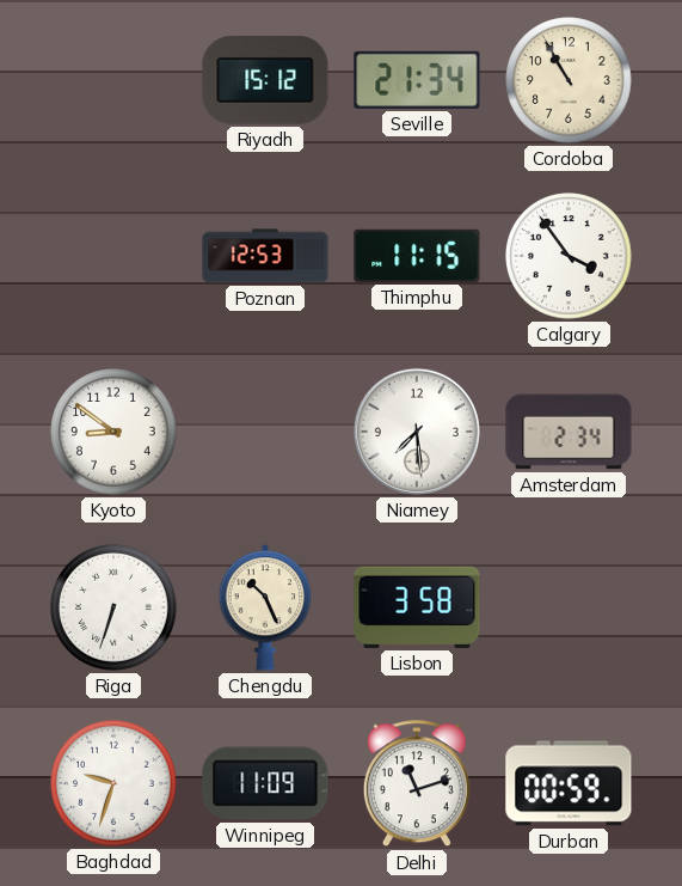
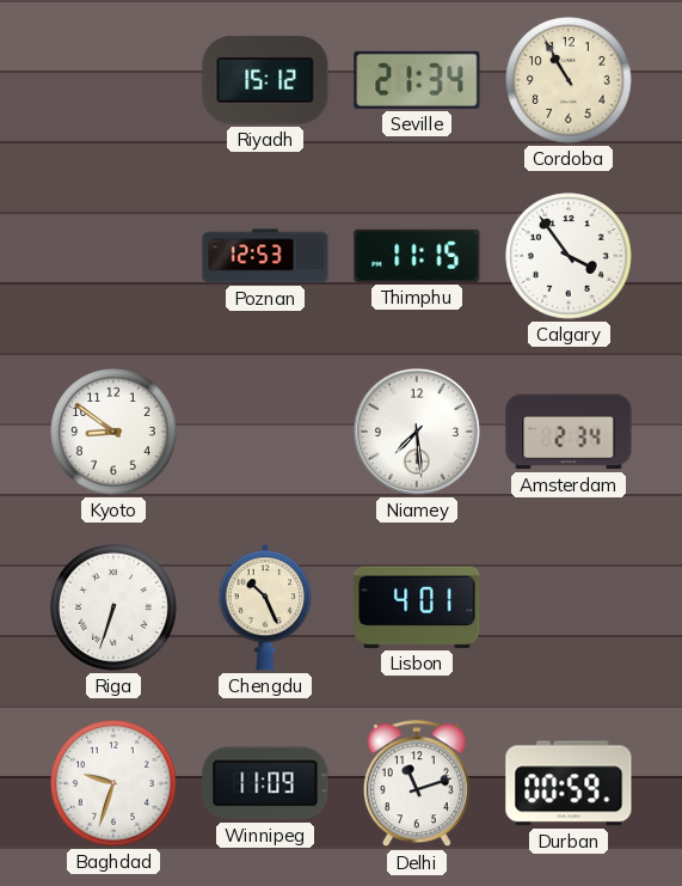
Lisbon: 3:58 -> 4:01
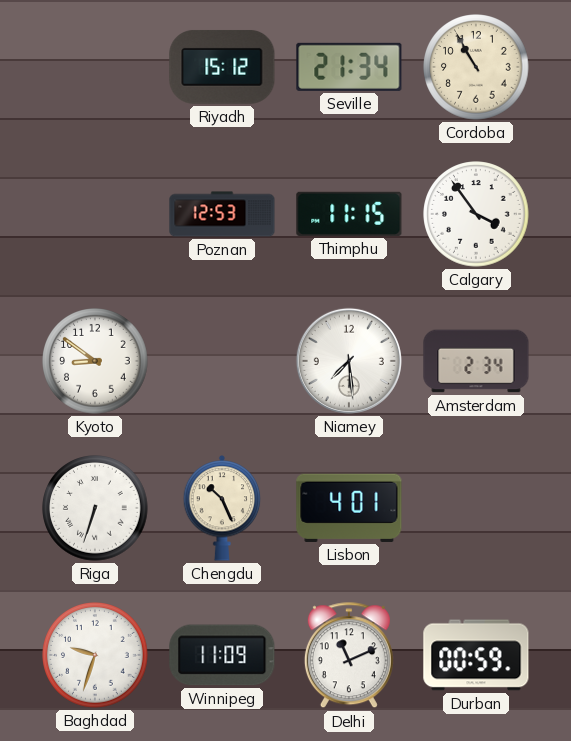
Delhi: 11:12 -> 11:11
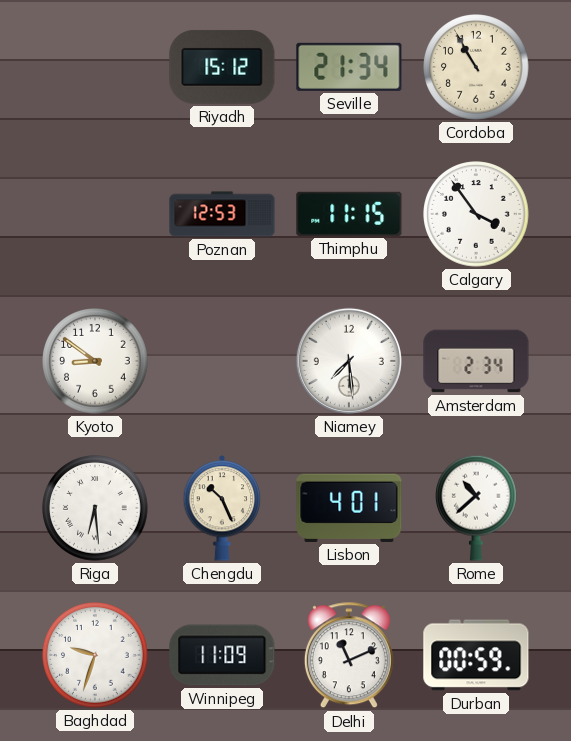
Riga: 6:33 -> 6:29
Rome: none -> 10:38
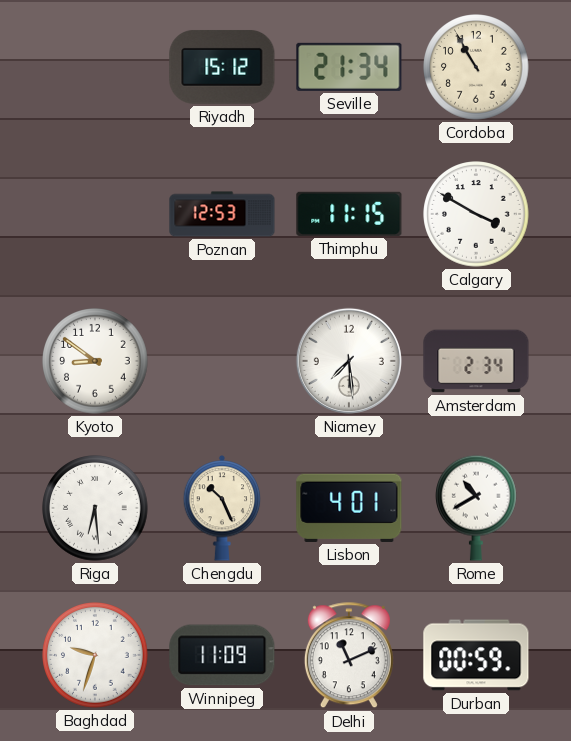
Calgary: 3:54 -> 3:50
Rome: 10:38 -> 10:40
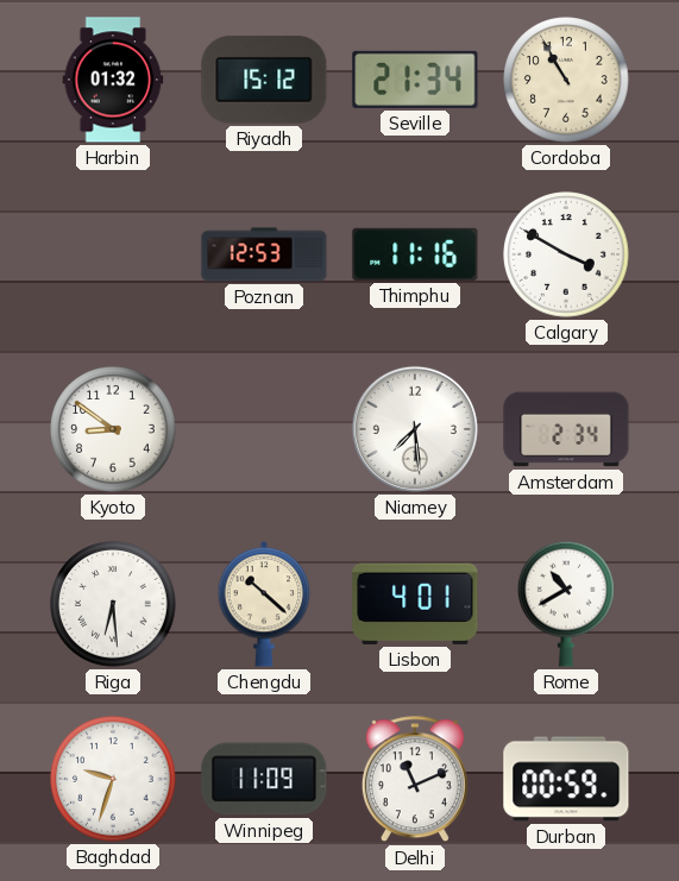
Harbin: none -> 01:32
Thimphu: 11:15 -> 11:16
Chengdu: 10:26 -> 10:22
